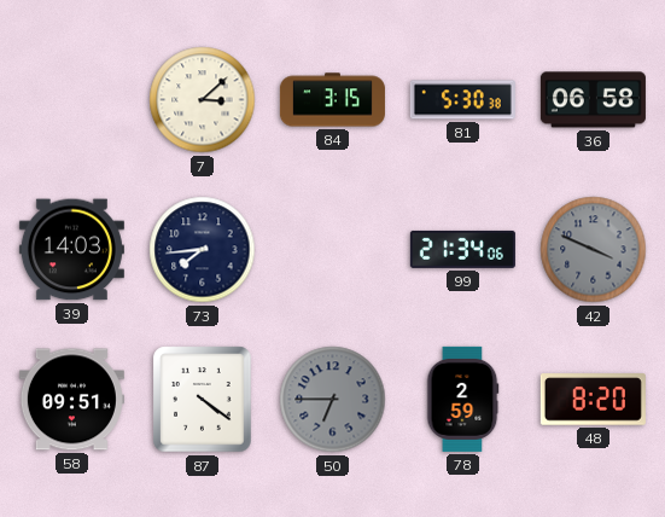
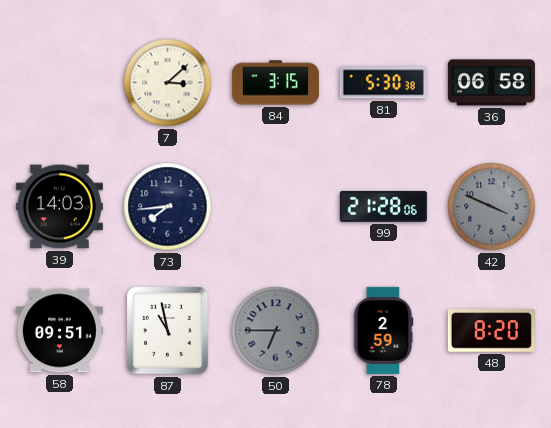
99: 21:34 -> 21:28
87: 4:21 -> 10:58
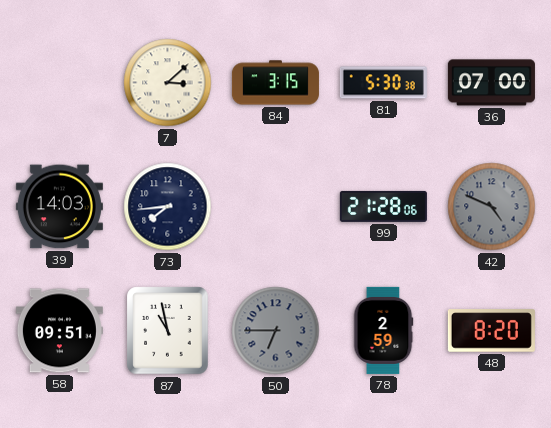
36: 06:58 -> 07:00
42: 3:49 -> 4:49
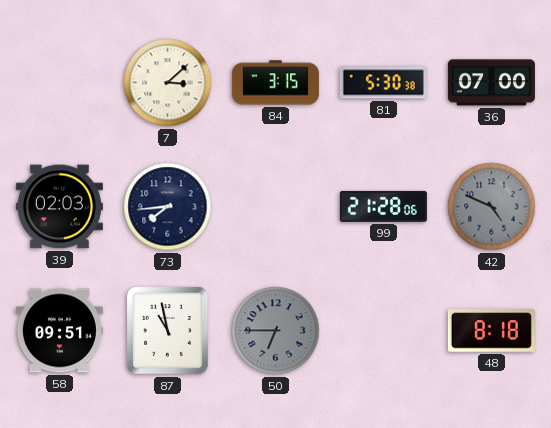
39: 14:03 -> 02:03
78: 2:59 -> none
48: 8:20 -> 8:18
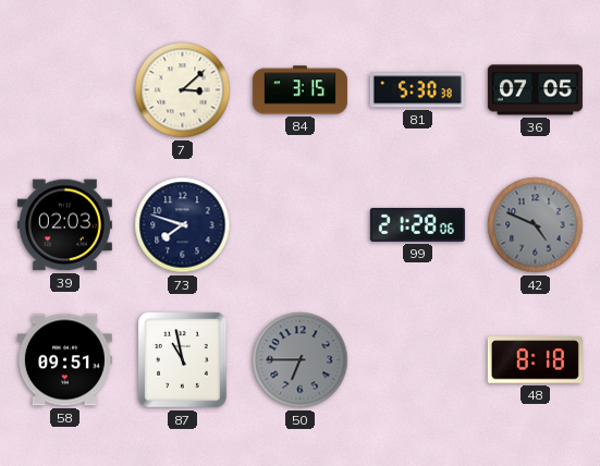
36: 07:00 -> 07:05
73: 7:44 -> 7:48
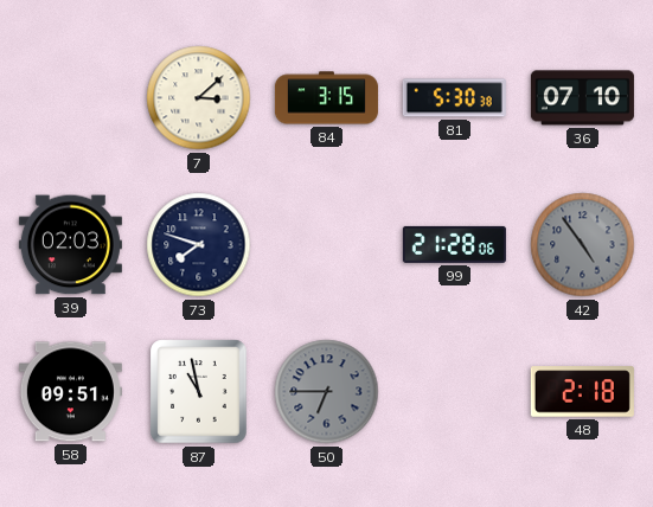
36: 07:05 -> 07:10
42: 4:49 -> 4:54
48: 8:18 -> 2:18
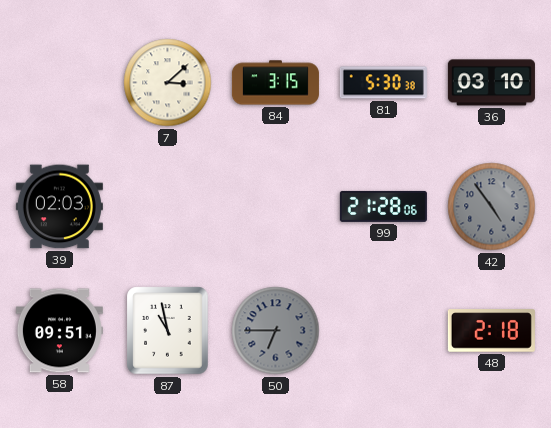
36: 07:10 -> 03:10
73: 7:48 -> none
